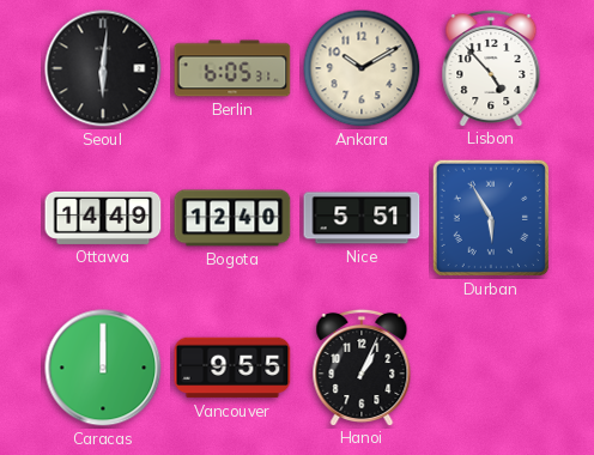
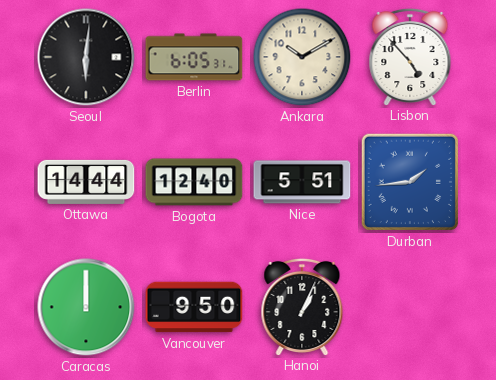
Ottawa: 14:49 -> 14:44
Durban: 5:55 -> 1:44
Vancouver: 9:55 -> 9:50
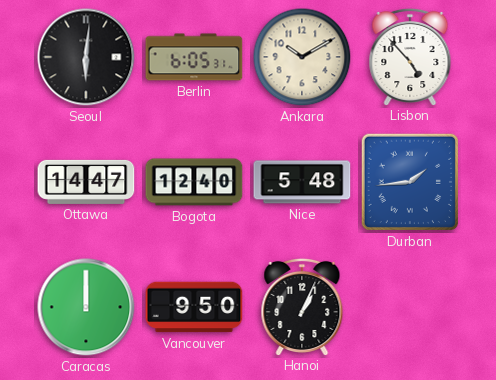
Ottawa: 14:44 -> 14:47
Nice: 5:51 -> 5:48
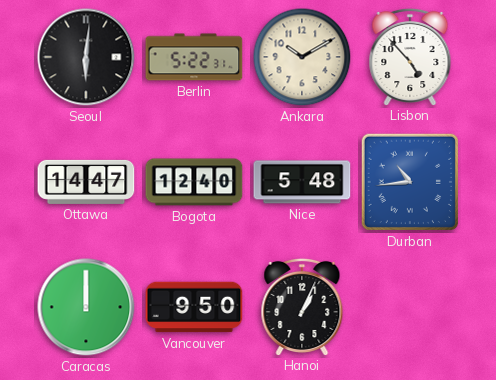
Berlin: 6:05 -> 5:22
Durban: 1:44 -> 10:44
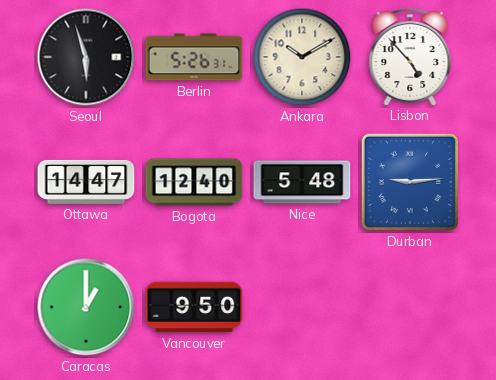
Seoul: 6:01 -> 5:57
Berlin: 5:22 -> 5:26
Durban: 10:44 -> 9:14
Caracas: 12:00 -> 1:00
Hanoi: 1:04 -> none
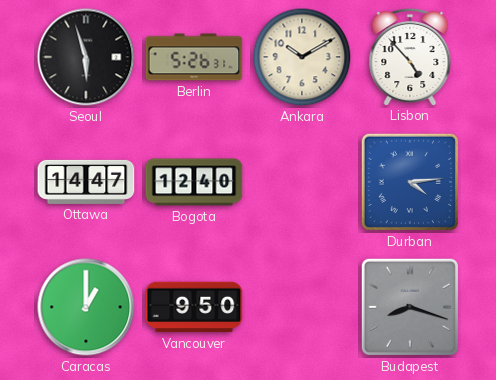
Nice: 5:48 -> none
Durban: 9:14 -> 4:14
Budapest: none -> 8:18
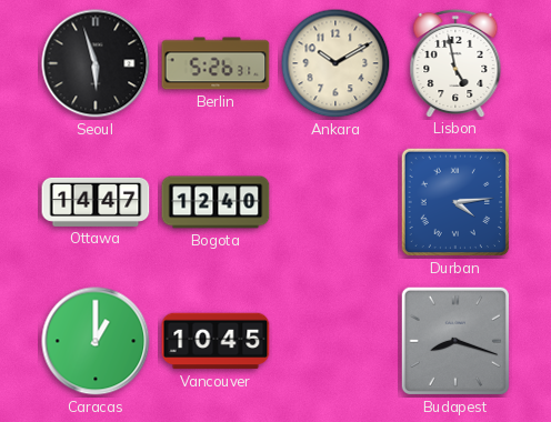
Lisbon: 4:53 -> 4:58
Vancouver: 9:50 -> 10:45
